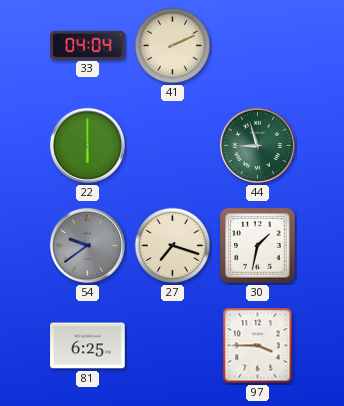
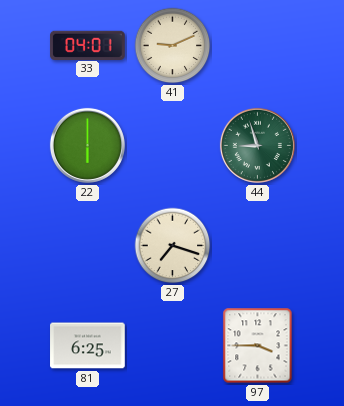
33: 04:04 -> 04:01
41: 2:11 -> 9:11
54: 9:39 -> none
30: 1:32 -> none
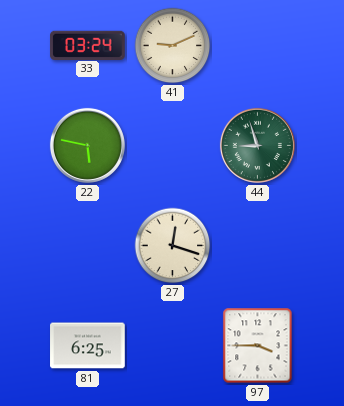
33: 04:01 -> 03:24
22: 6:00 -> 5:47
27: 7:18 -> 12:18
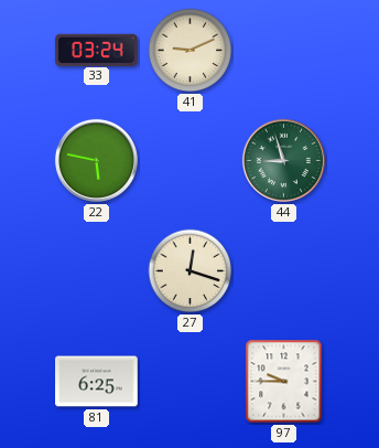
97: 3:45 -> 9:45
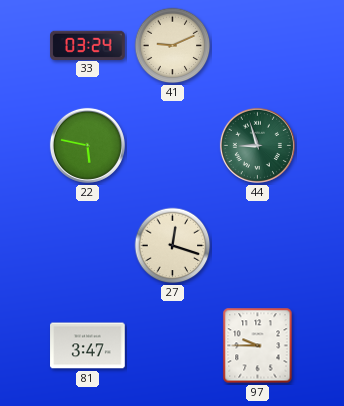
81: 6:25 -> 3:47
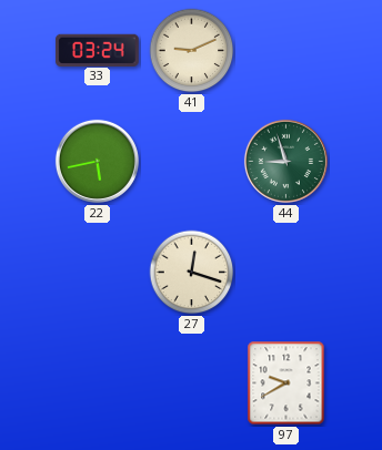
22: 5:47 -> 5:43
81: 3:47 -> none
97: 9:45 -> 9:40
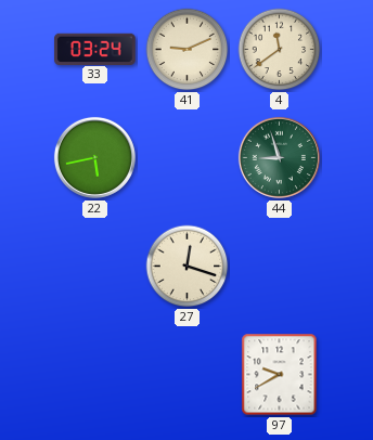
4: none -> 11:39
